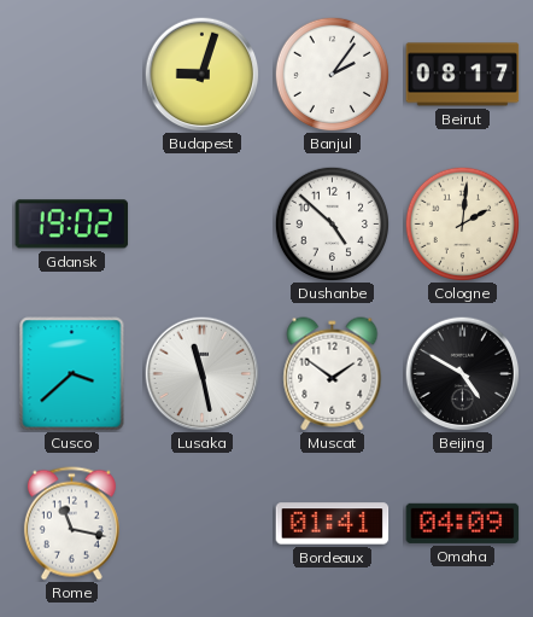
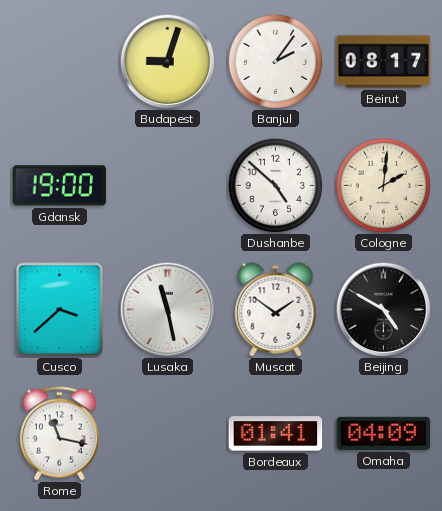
Gdansk: 19:02 -> 19:00
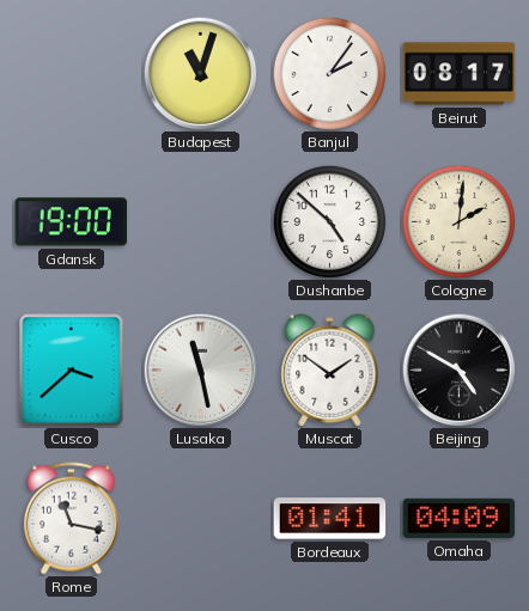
Budapest: 9:03 -> 11:03
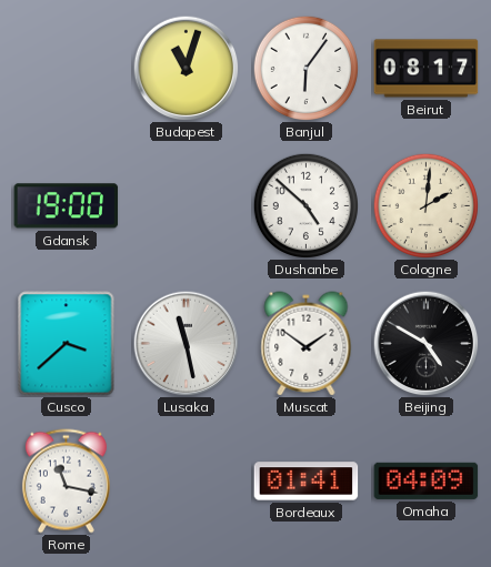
Banjul: 2:06 -> 6:06
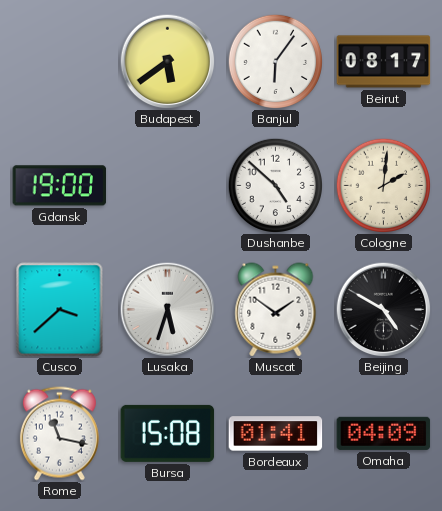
Budapest: 11:03 -> 5:39
Lusaka: 11:28 -> 5:33
Bursa: none -> 15:08
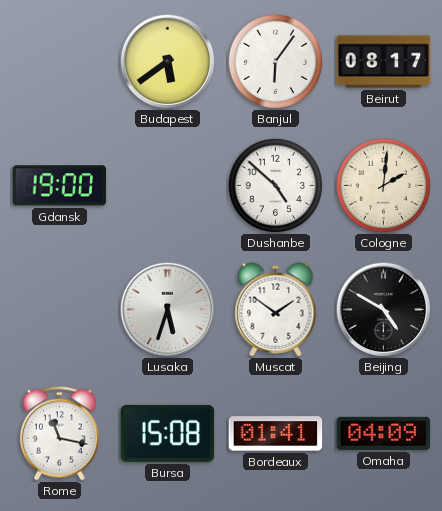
Cusco: 3:38 -> none
